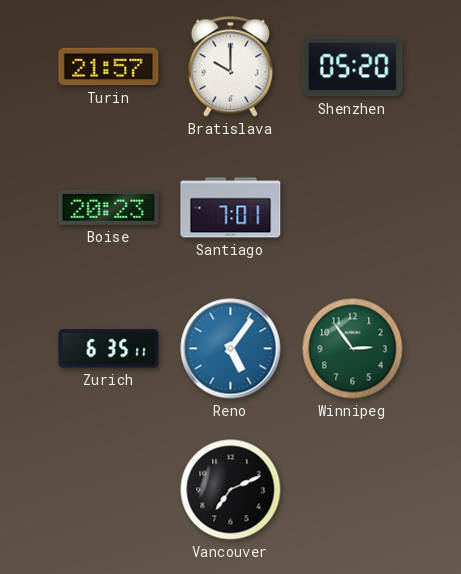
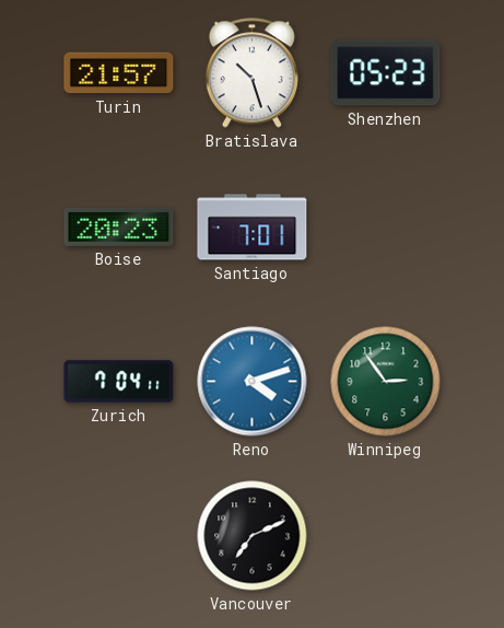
Bratislava: 10:00 -> 10:27
Shenzhen: 05:20 -> 05:23
Zurich: 6:35 -> 7:04
Reno: 5:06 -> 4:12
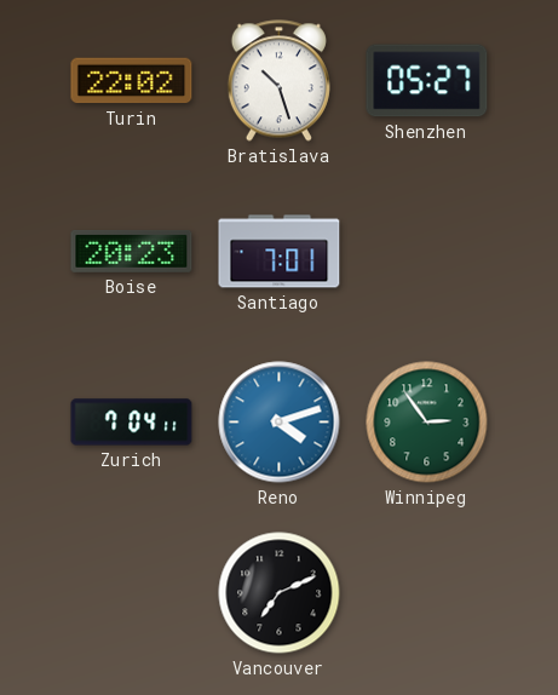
Turin: 21:57 -> 22:02
Shenzhen: 05:23 -> 05:27
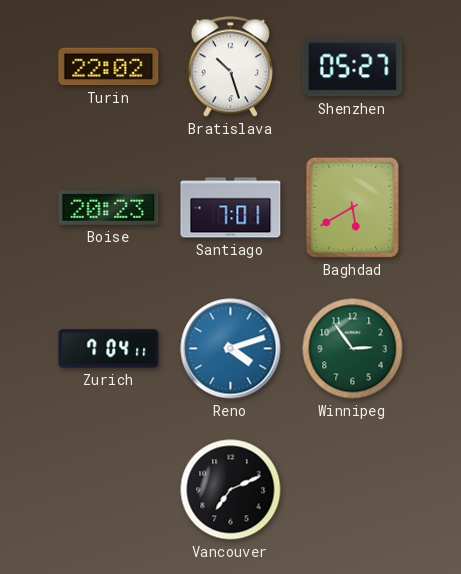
Baghdad: none -> 5:40
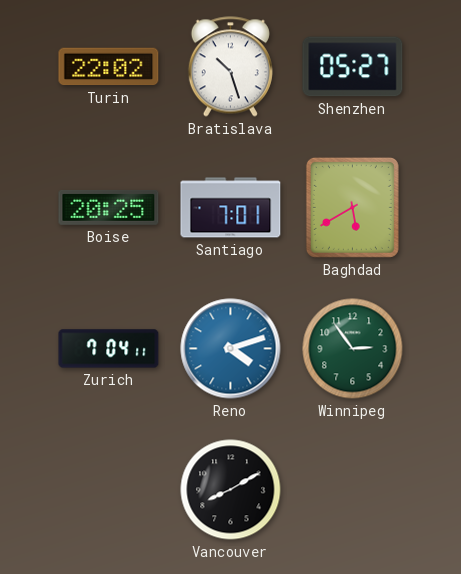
Boise: 20:23 -> 20:25
Vancouver: 7:11 -> 8:10
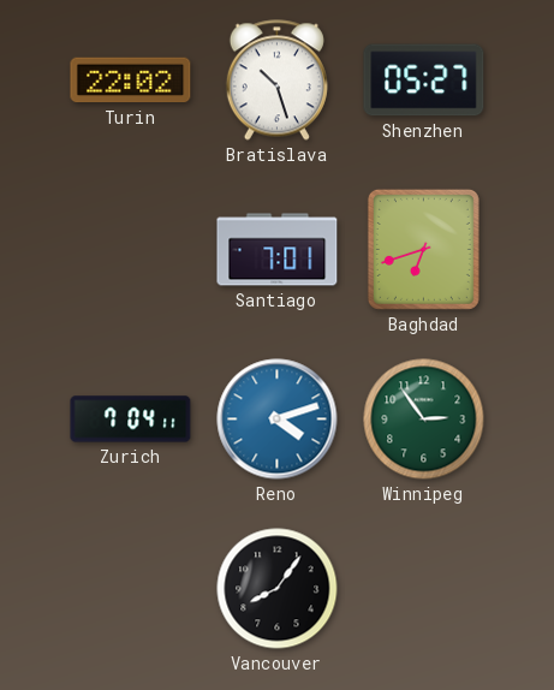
Boise: 20:25 -> none
Baghdad: 5:40 -> 6:42
Vancouver: 8:10 -> 8:06
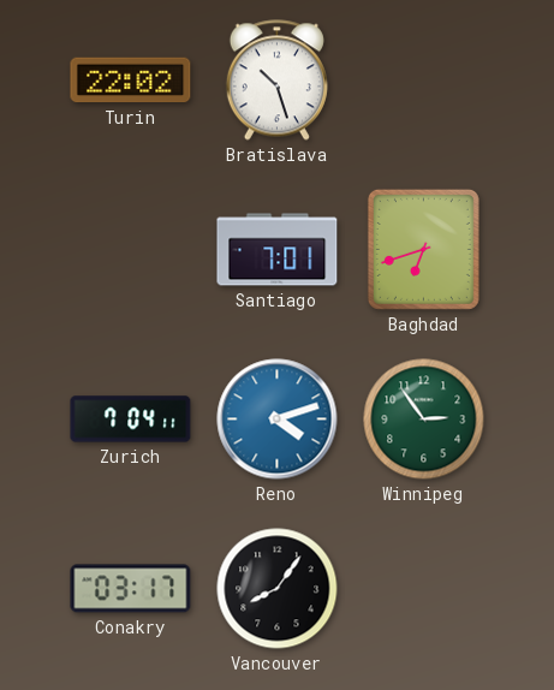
Shenzhen: 05:27 -> none
Conakry: none -> 03:17
